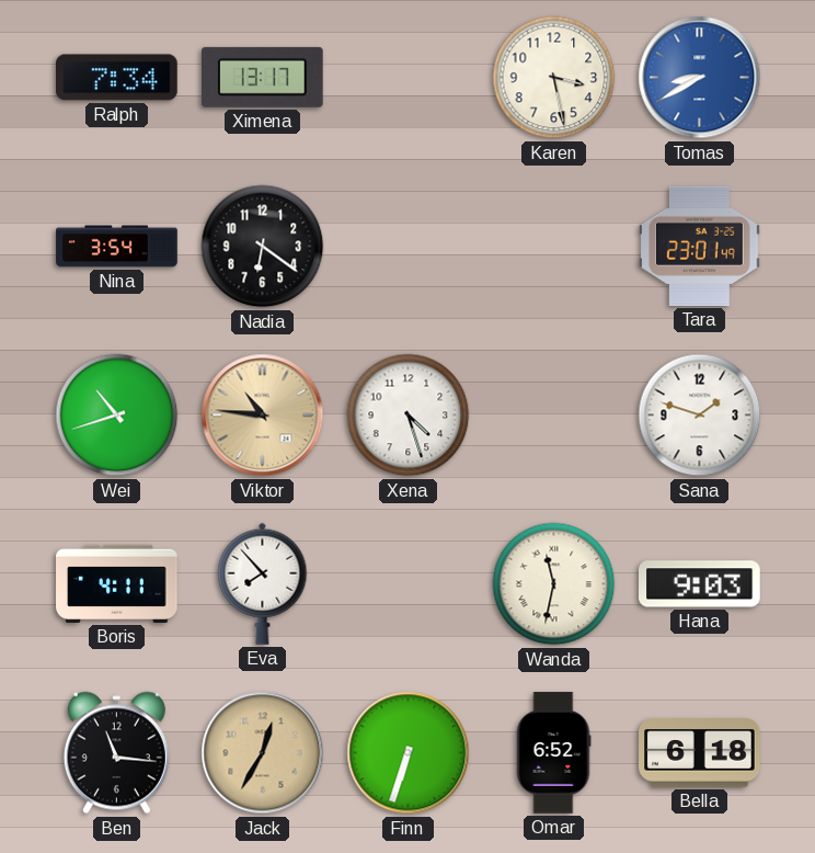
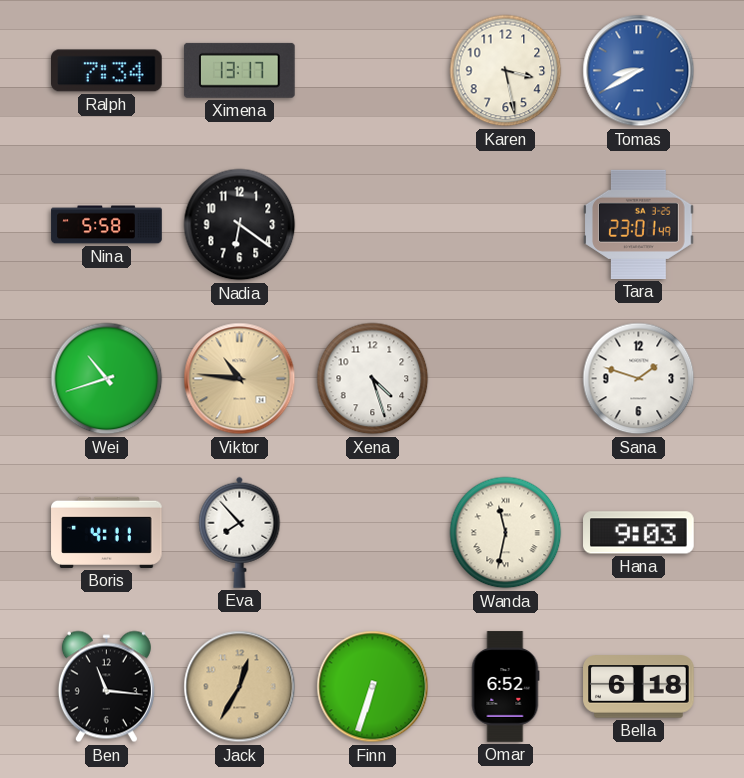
Nina: 3:54 -> 5:58
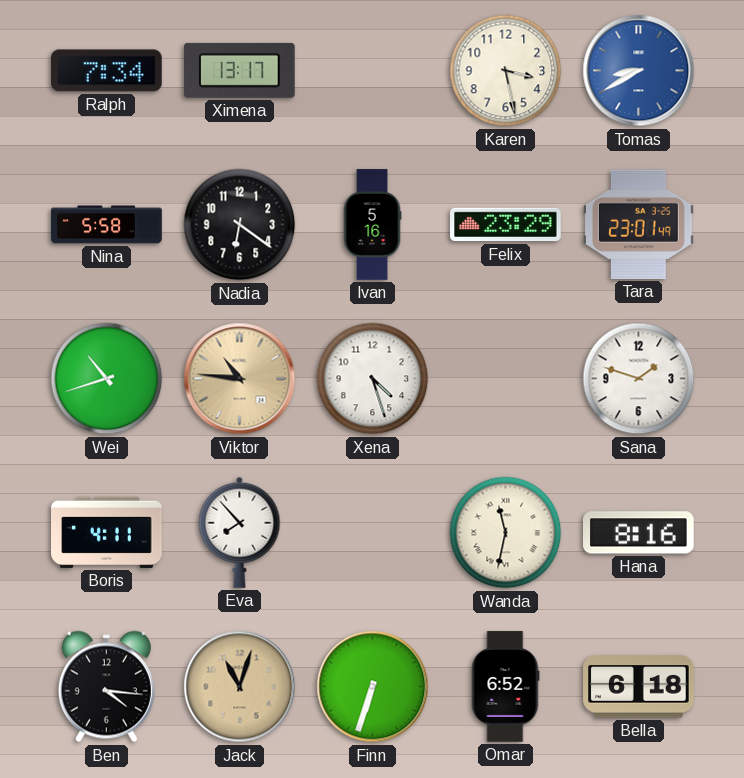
Ivan: none -> 5:16
Felix: none -> 23:29
Hana: 9:03 -> 8:16
Ben: 11:16 -> 4:16
Jack: 12:35 -> 11:03
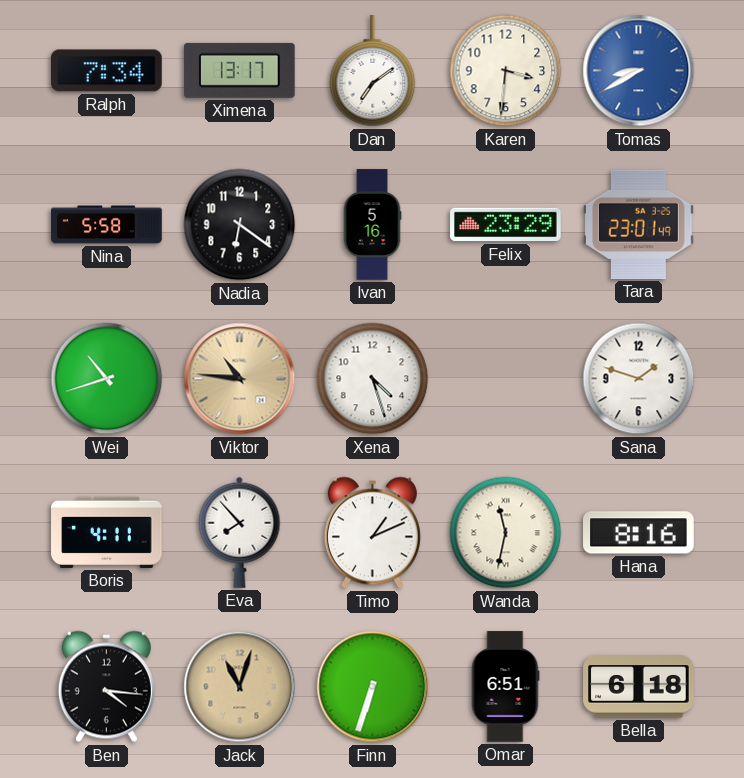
Dan: none -> 7:09
Karen: 3:28 -> 3:31
Timo: none -> 1:11
Omar: 6:52 -> 6:51
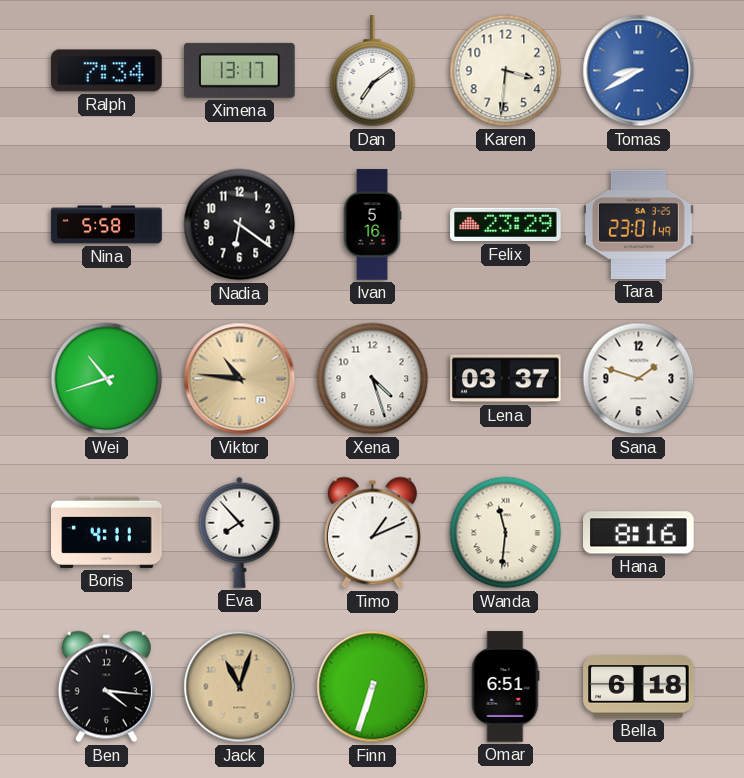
Lena: none -> 03:37
Wanda: 11:32 -> 11:31
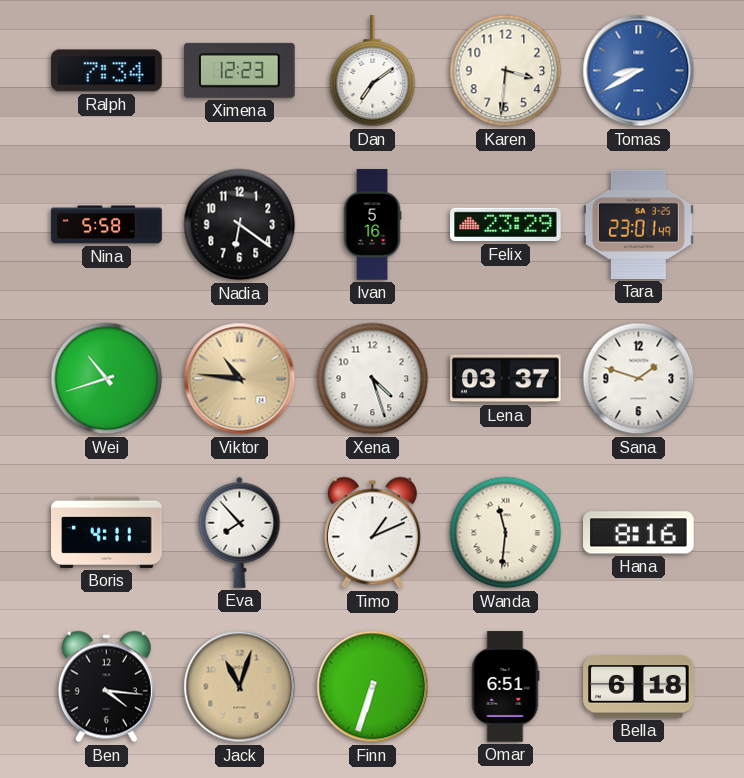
Ximena: 13:17 -> 12:23
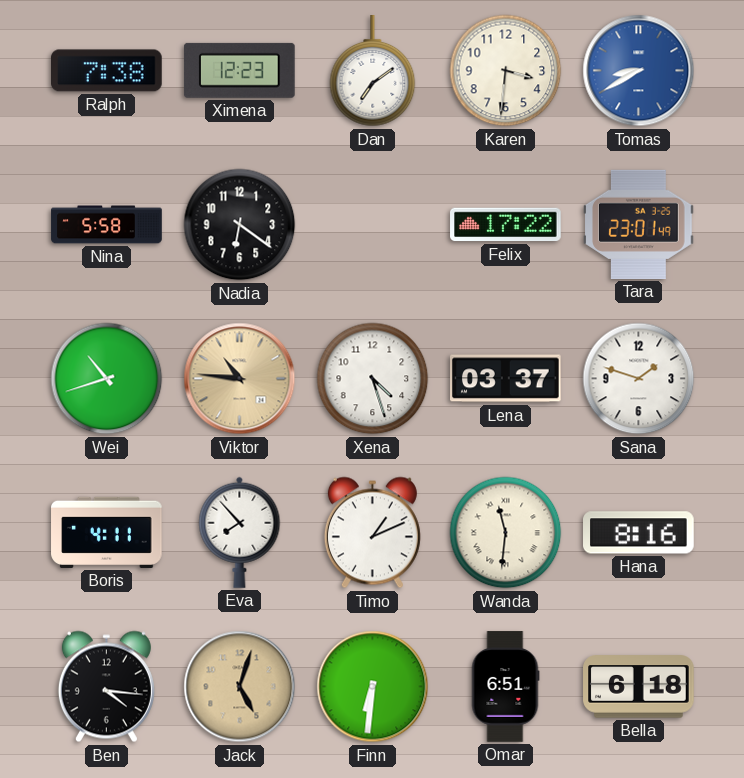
Ralph: 7:34 -> 7:38
Ivan: 5:16 -> none
Felix: 23:29 -> 17:22
Jack: 11:03 -> 5:03
Finn: 6:33 -> 6:31
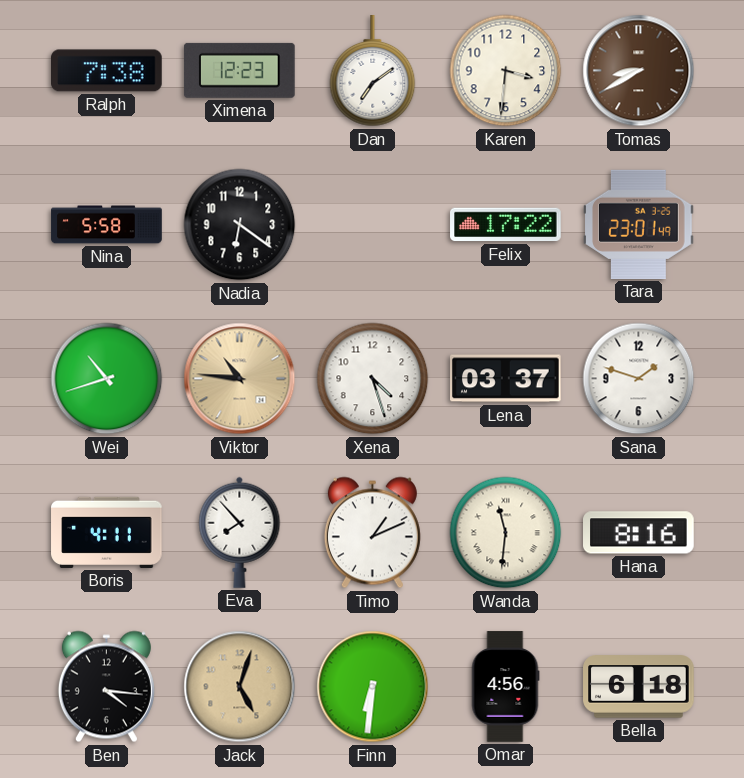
Tomas dial: blue -> brown
Omar: 6:51 -> 4:56
